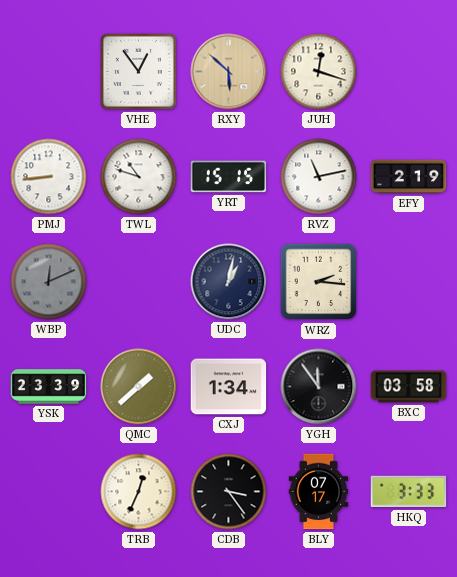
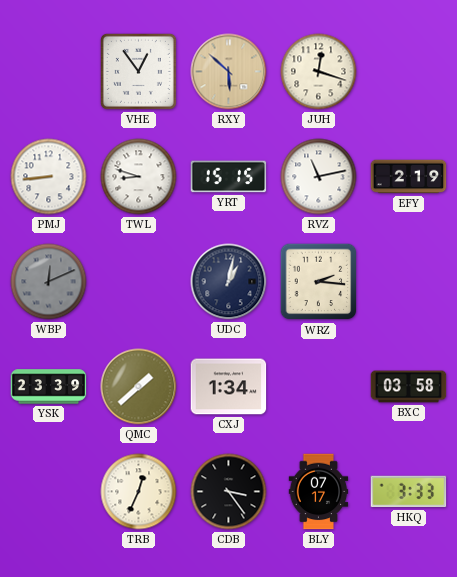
TWL: 10:48 -> 8:48
YGH: 11:54 -> none
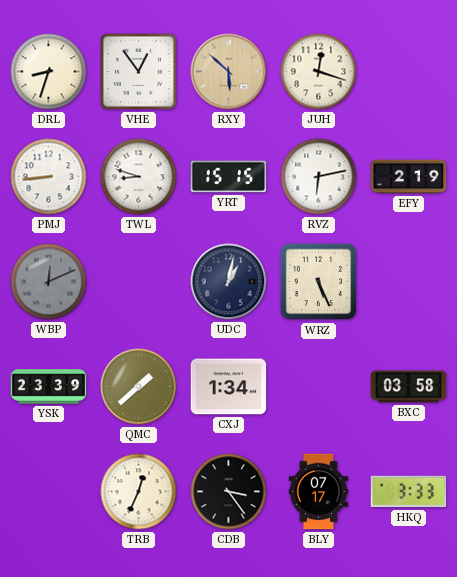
DRL: none -> 8:33
RVZ: 11:13 -> 6:13
WRZ: 2:16 -> 5:26
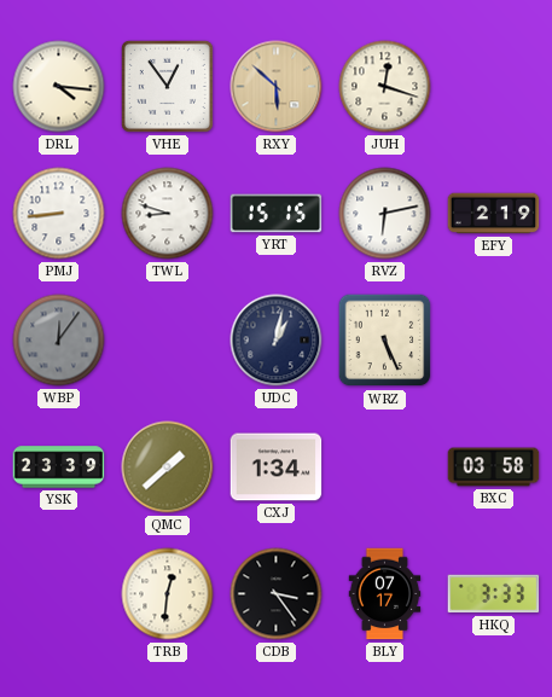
DRL: 8:33 -> 4:16
WBP: 12:11 -> 12:06
TRB: 12:34 -> 12:31
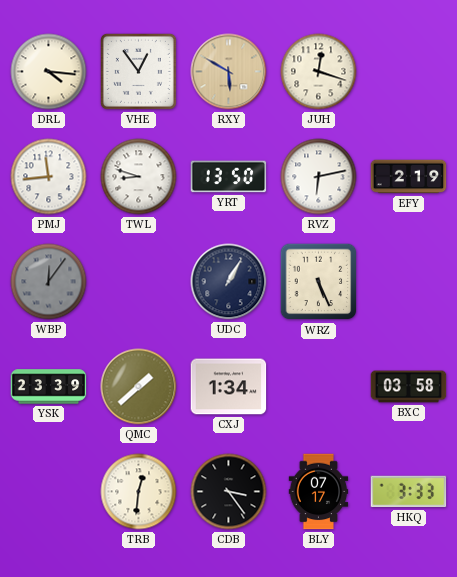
RXY: 5:52 -> 5:50
PMJ: 8:44 -> 11:44
YRT: 15:15 -> 13:50
UDC: 1:02 -> 1:05
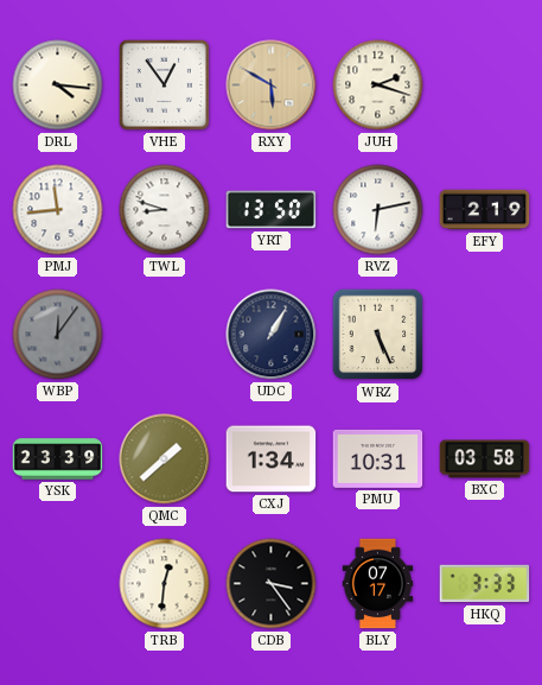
JUH: 12:18 -> 2:18
PMU: none -> 10:31
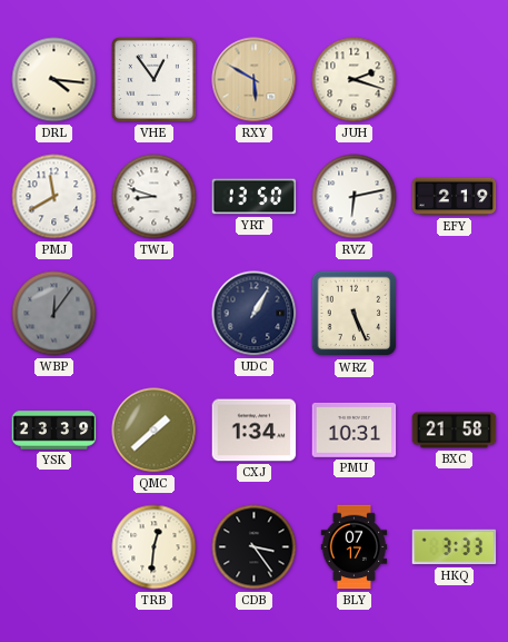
PMJ: 11:44 -> 11:40
BXC: 03:58 -> 21:58
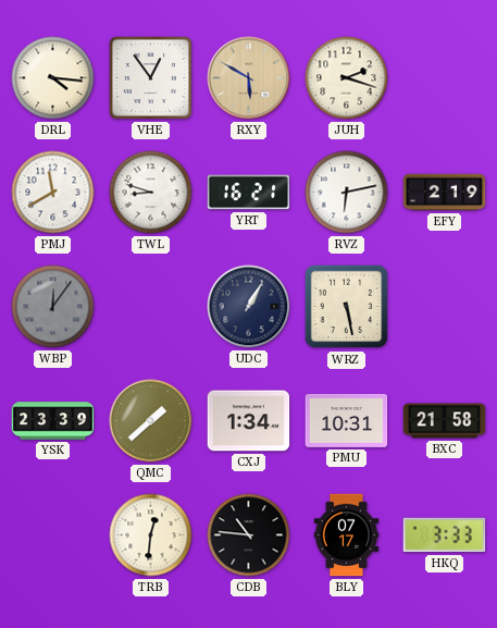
YRT: 13:50 -> 16:21
WRZ: 5:26 -> 5:28
CDB: 3:24 -> 10:46
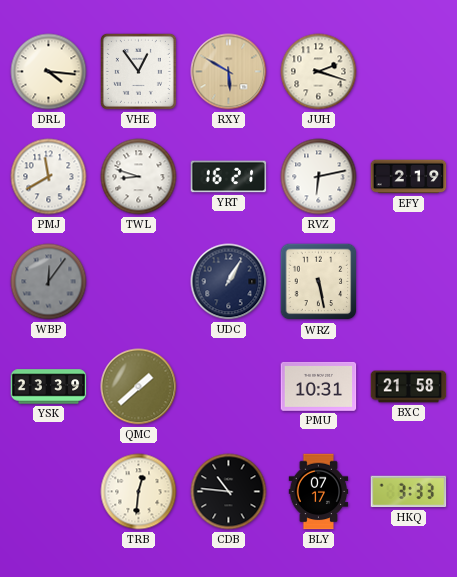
CXJ: 1:34 -> none
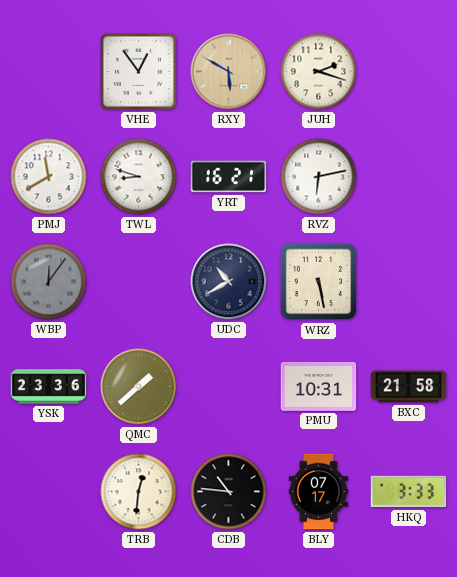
DRL: 4:16 -> none
EFY: 2:19 -> none
UDC: 1:05 -> 10:40
YSK: 23:39 -> 23:36
